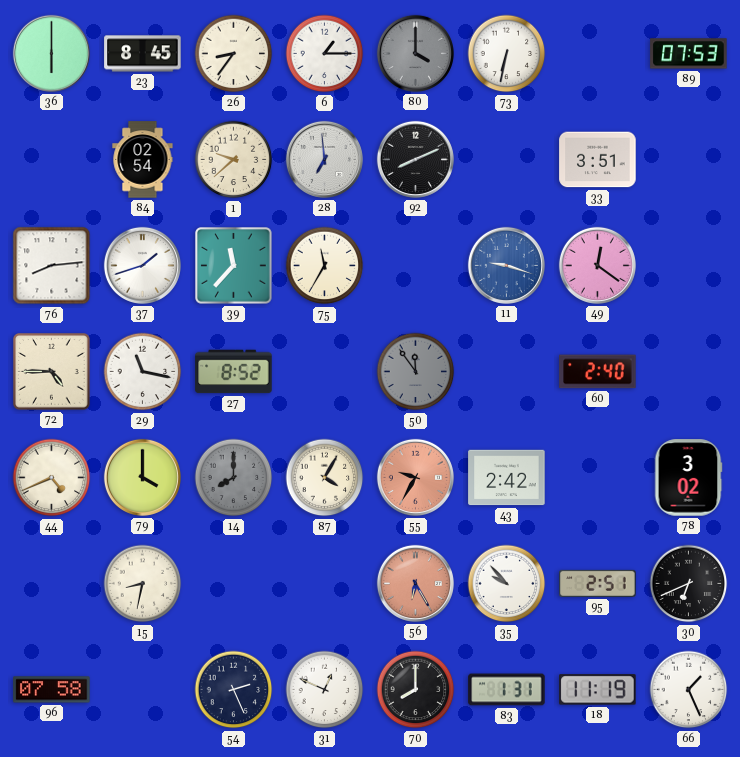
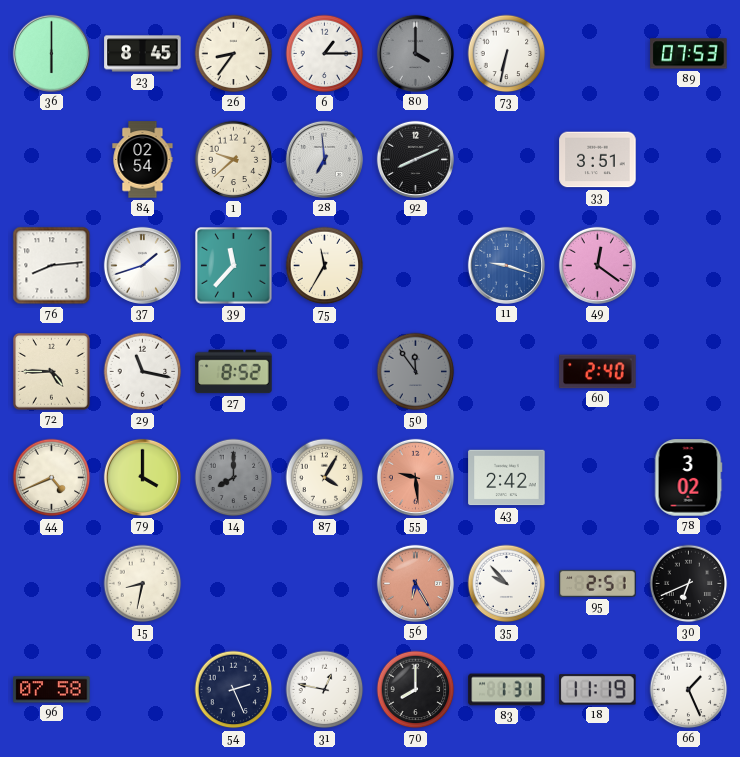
55: 9:35 -> 9:29
31: 12:49 -> 12:47
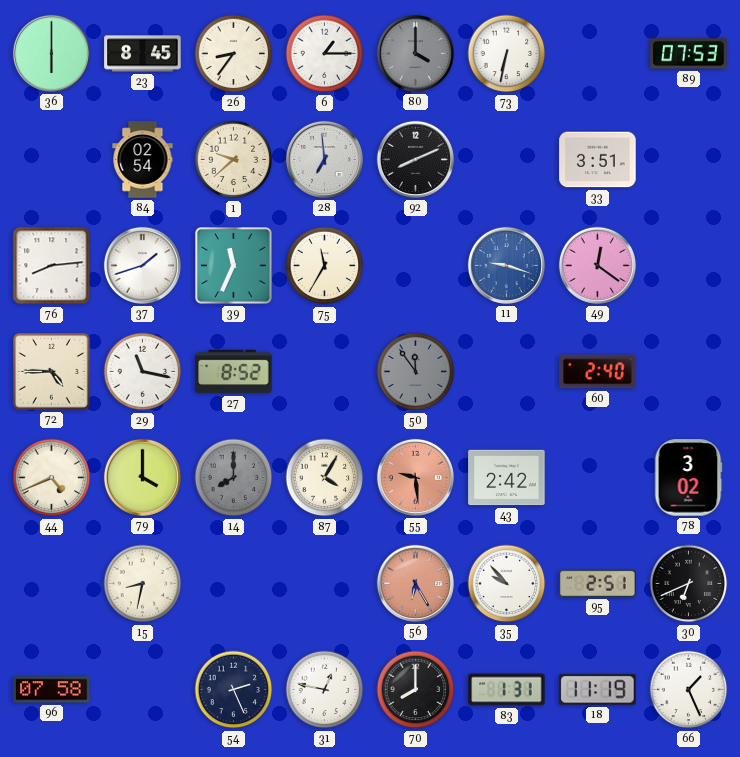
39: 11:37 -> 11:34
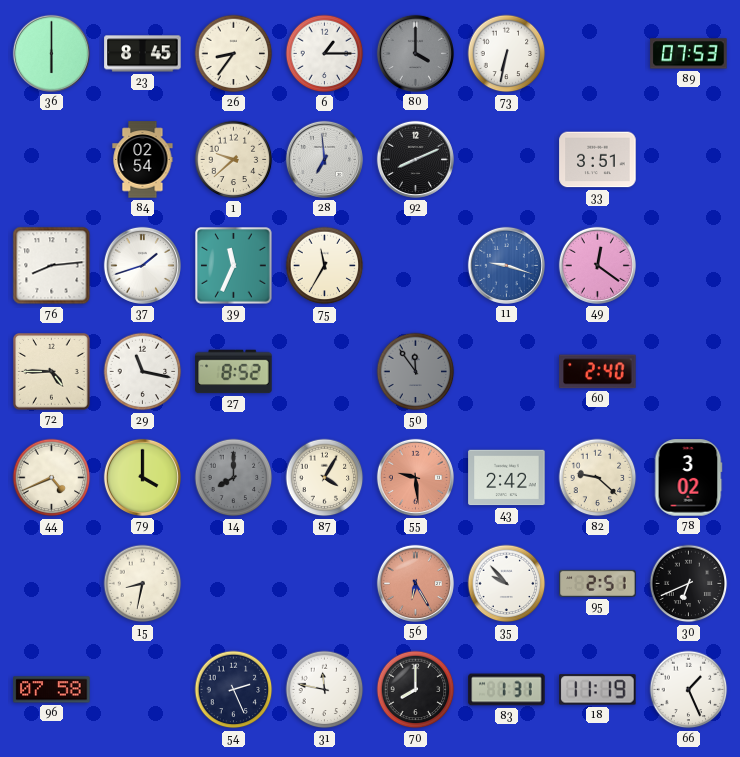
82: none -> 9:22
31: 12:47 -> 11:47
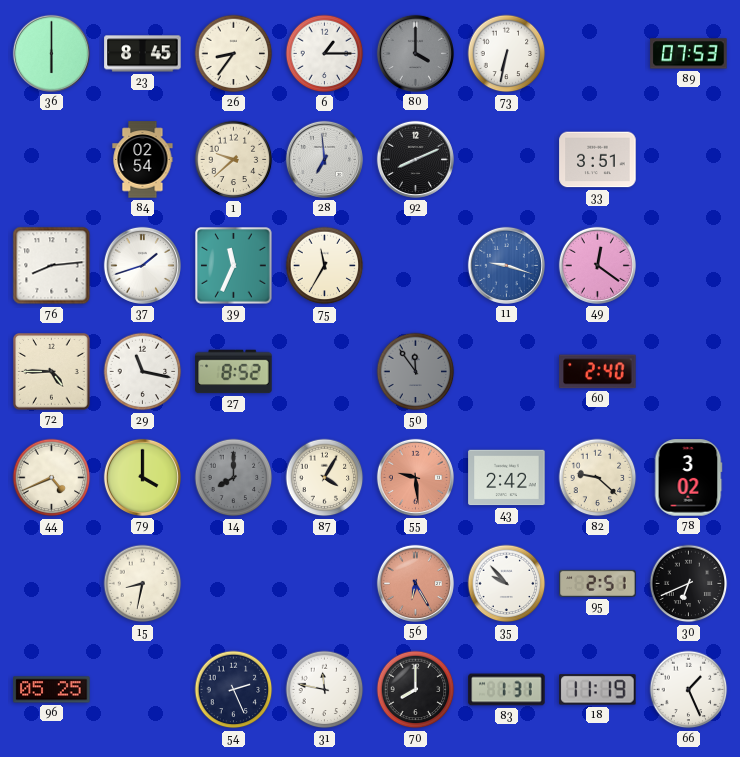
96: 07:58 -> 05:25
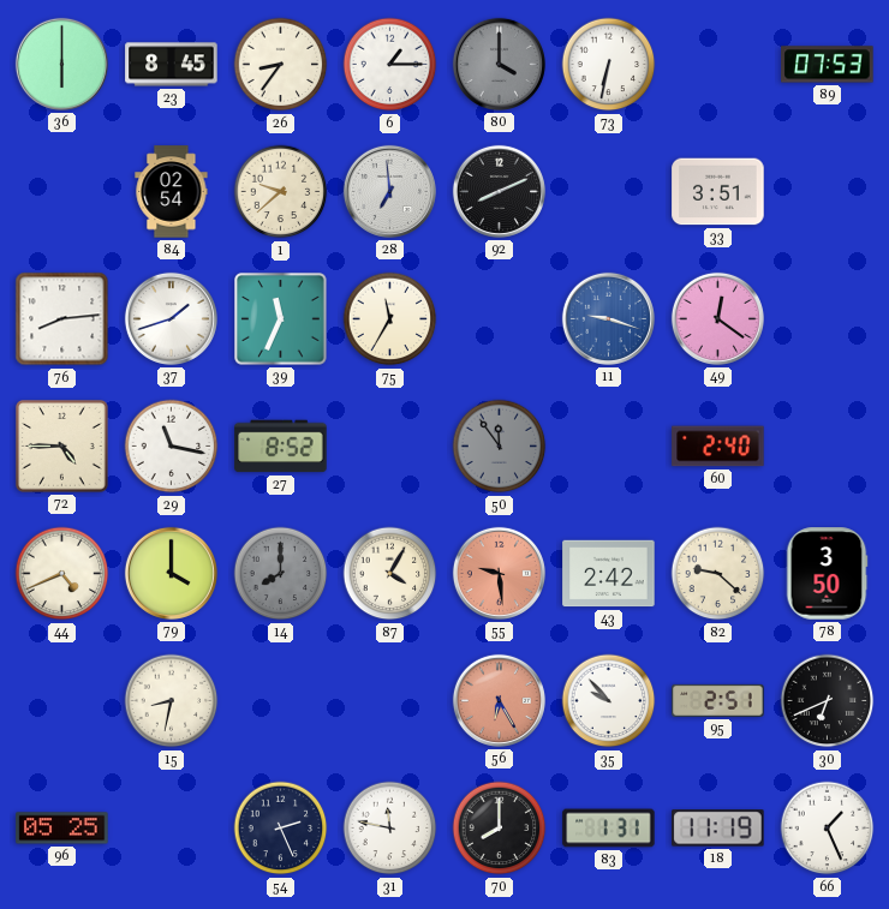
78: 3:02 -> 3:50
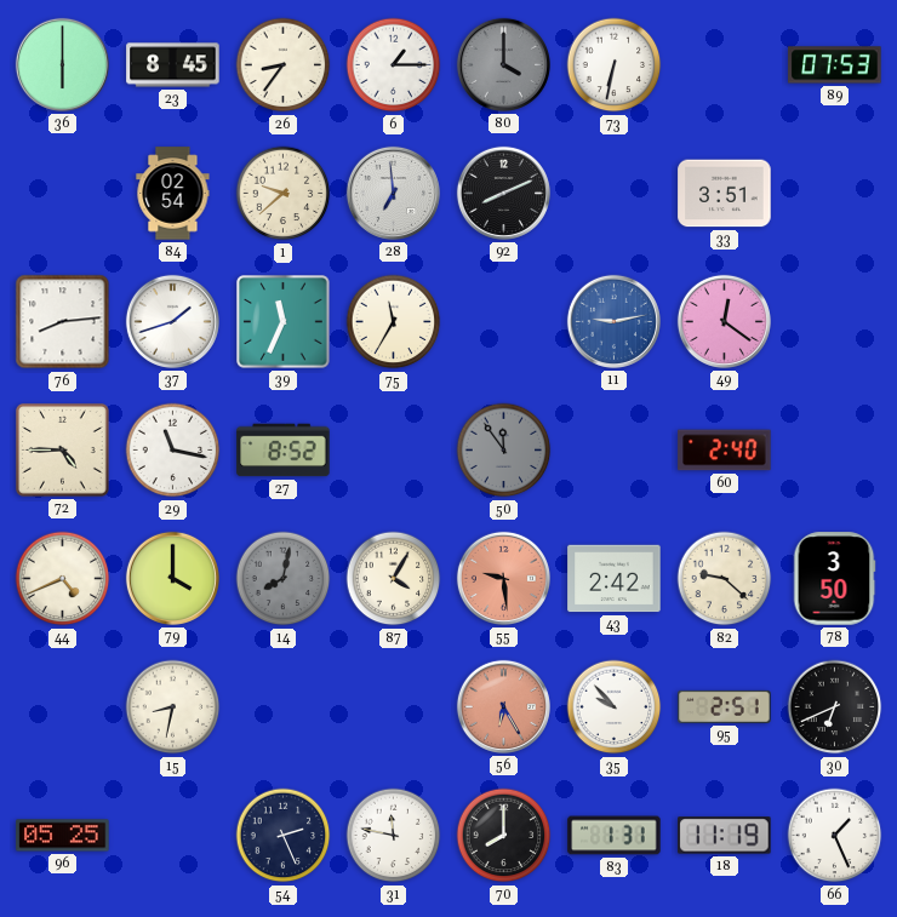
11: 9:18 -> 9:13
14: 8:00 -> 8:02
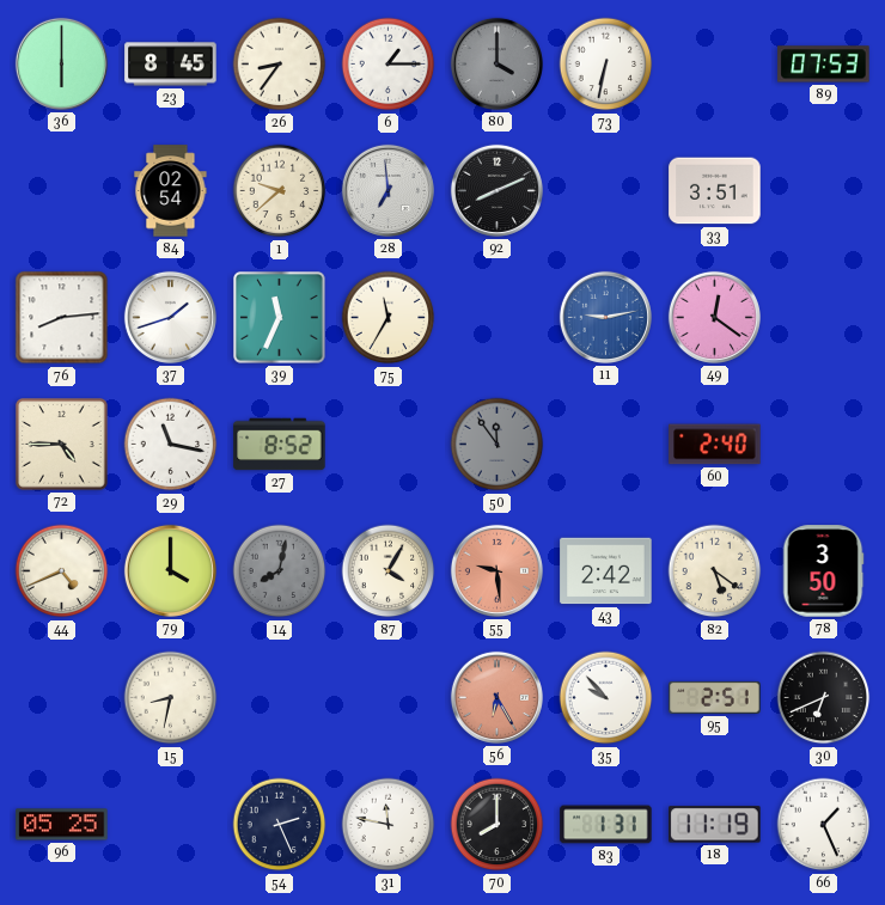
82: 9:22 -> 5:21
